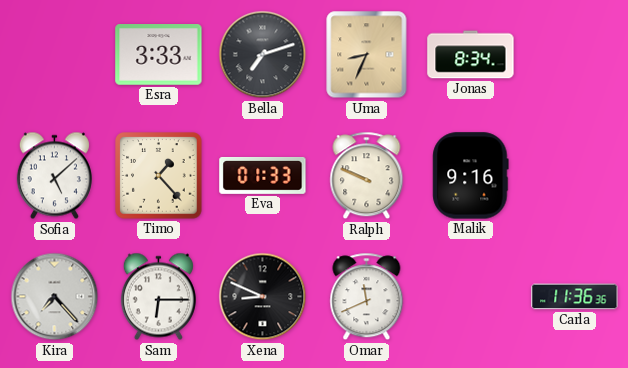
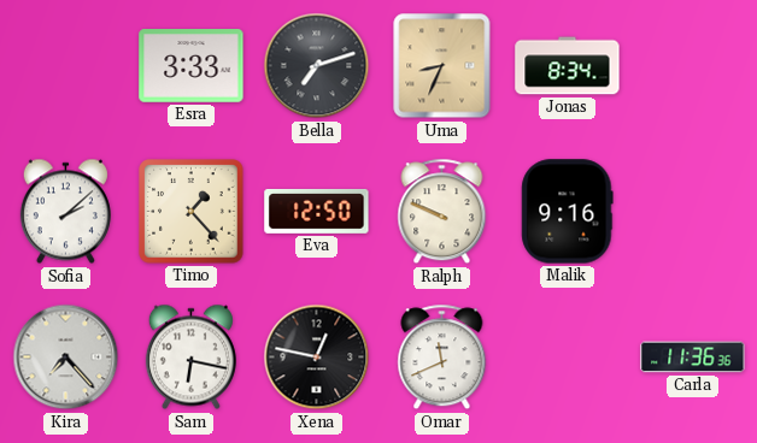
Sofia: 5:08 -> 2:08
Eva: 01:33 -> 12:50
Sam: 6:15 -> 6:17
Xena: 8:49 -> 12:47
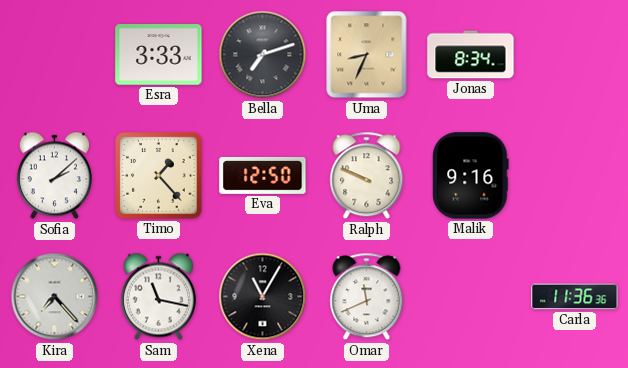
Sam: 6:17 -> 11:17
Xena: 12:47 -> 11:05
